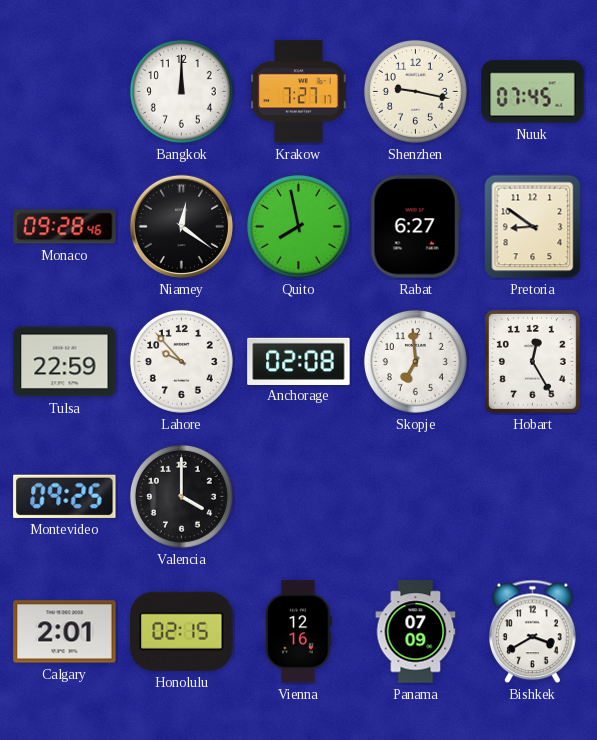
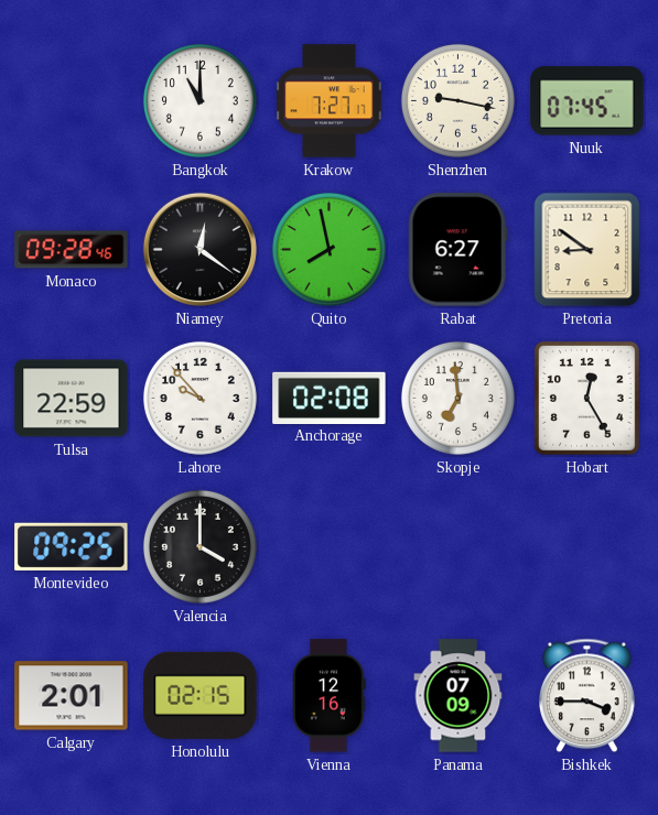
Bangkok: 12:00 -> 11:00
Bishkek: 3:40 -> 3:45
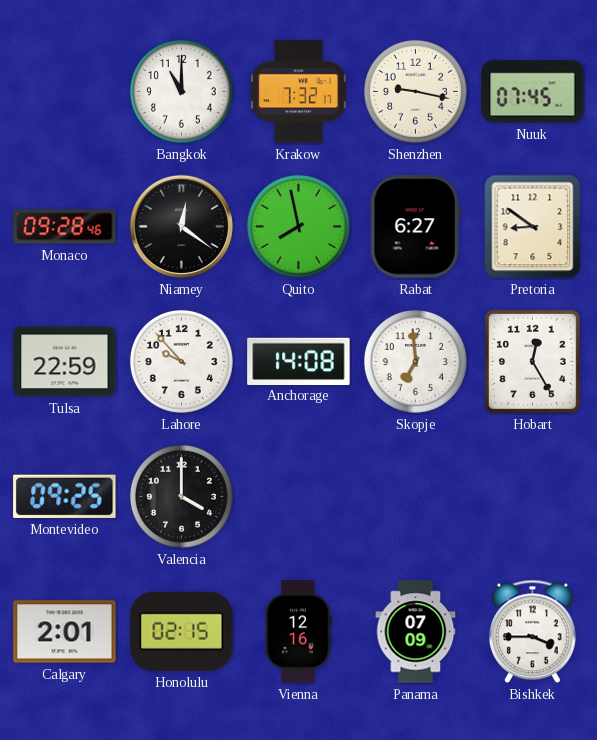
Krakow: 7:27 -> 7:32
Anchorage: 02:08 -> 14:08
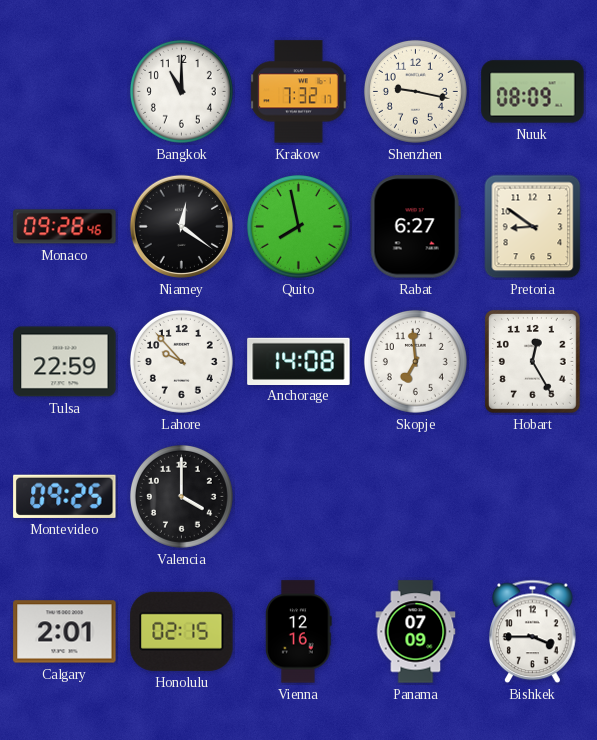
Nuuk: 07:45 -> 08:09
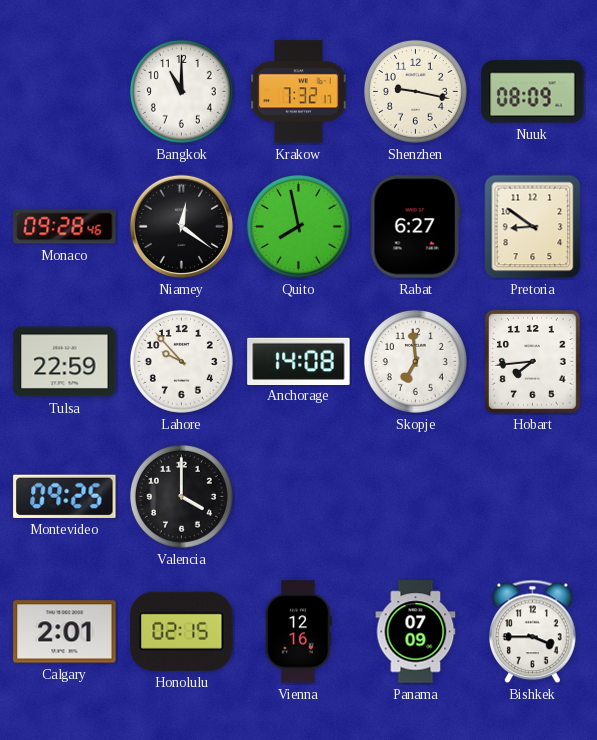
Hobart: 12:25 -> 7:44
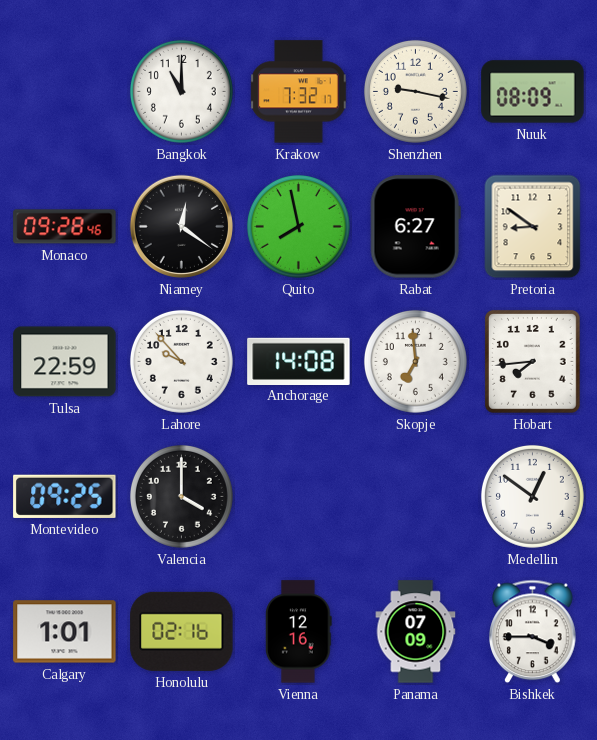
Medellin: none -> 12:51
Calgary: 2:01 -> 1:01
Honolulu: 02:15 -> 02:16
